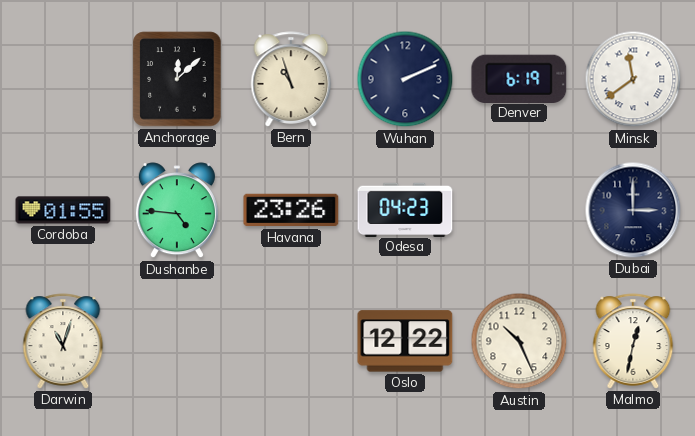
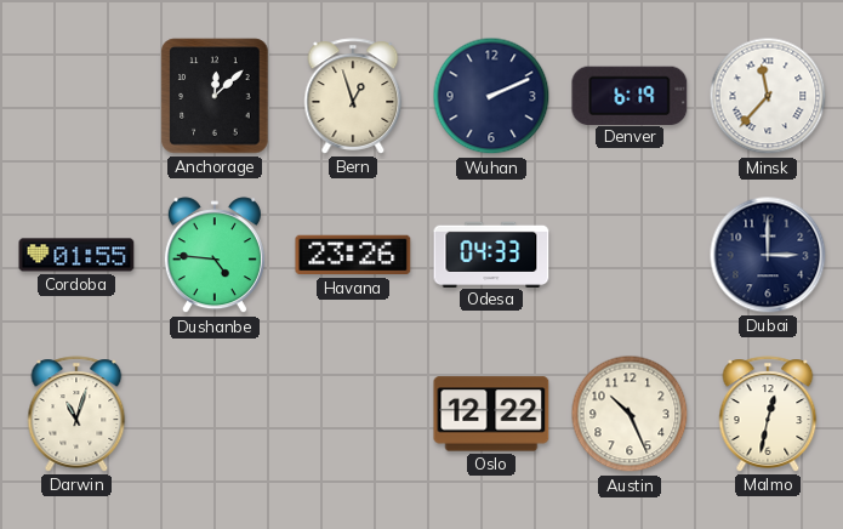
Bern: 10:57 -> 12:57
Minsk: 11:39 -> 11:37
Odesa: 04:23 -> 04:33
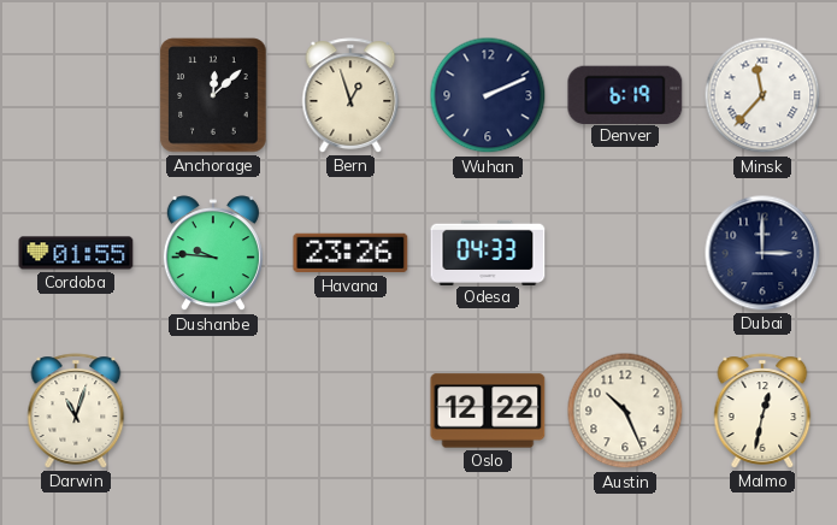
Dushanbe: 4:46 -> 9:46
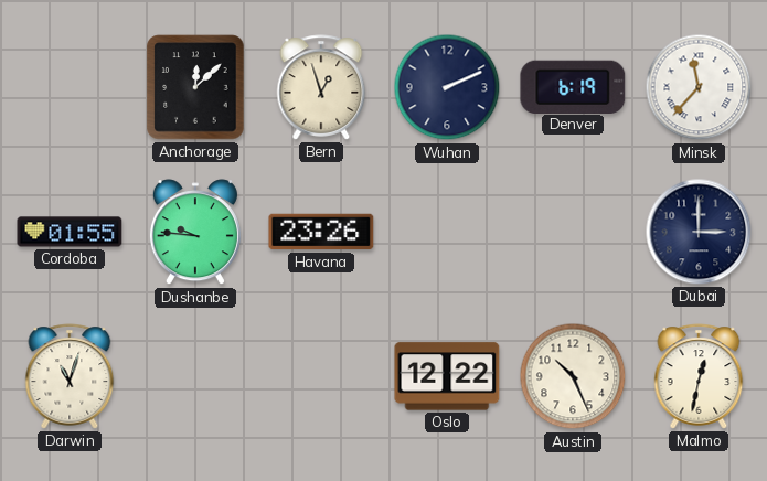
Odesa: 04:33 -> none
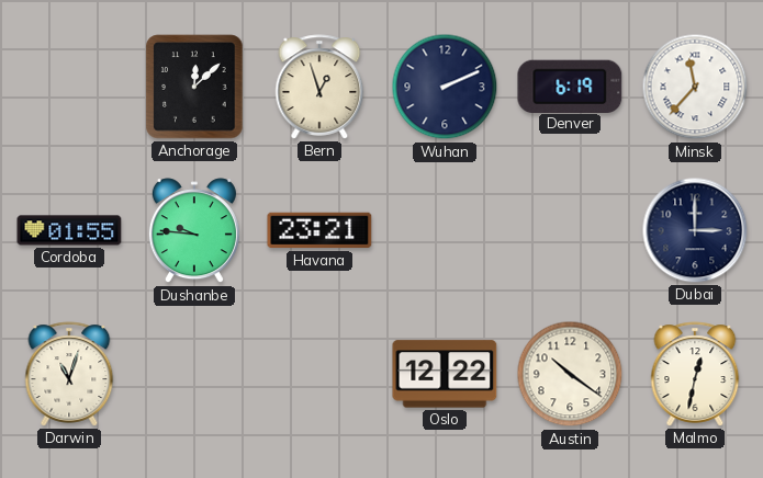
Havana: 23:26 -> 23:21
Austin: 10:26 -> 10:21
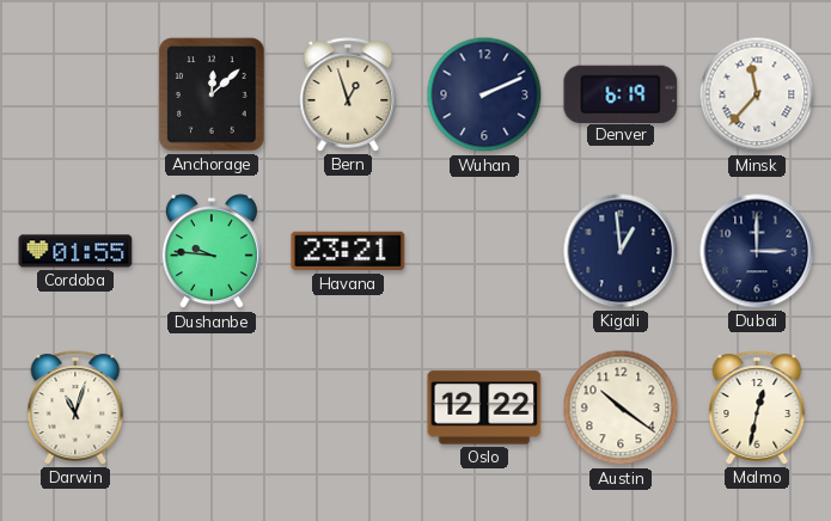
Kigali: none -> 12:59
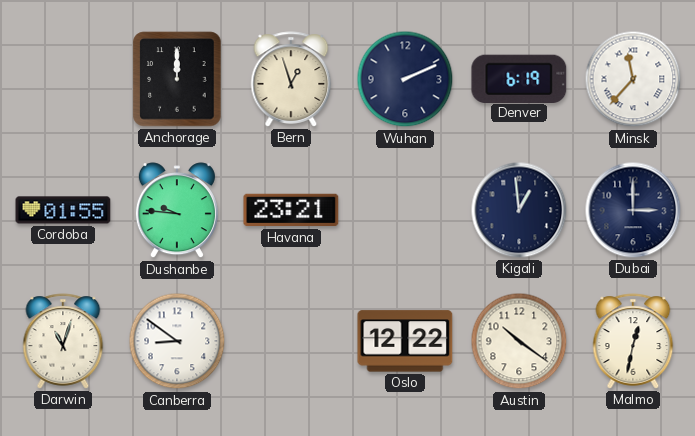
Anchorage: 12:08 -> 12:00
Canberra: none -> 8:51
